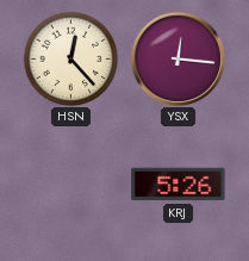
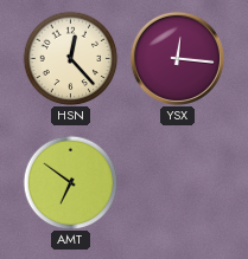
AMT: none -> 6:51
KRJ: 5:26 -> none
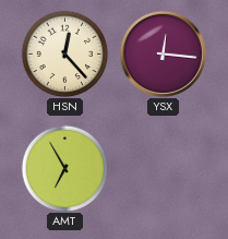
AMT: 6:51 -> 6:55
